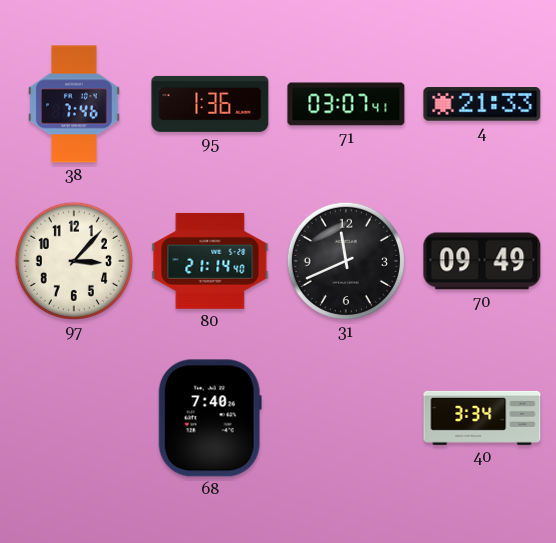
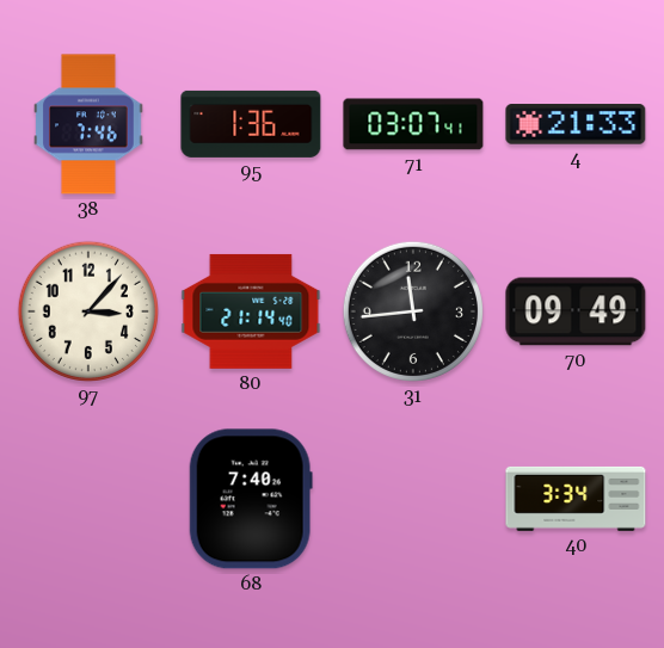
31: 11:41 -> 11:44
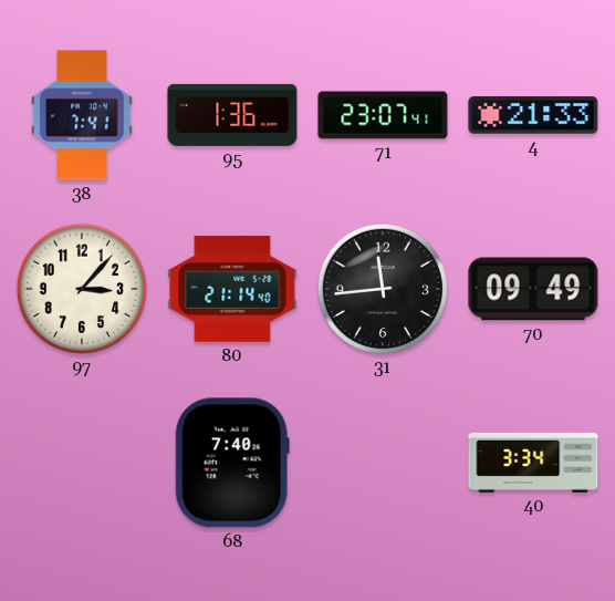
38: 7:46 -> 7:41
71: 03:07 -> 23:07
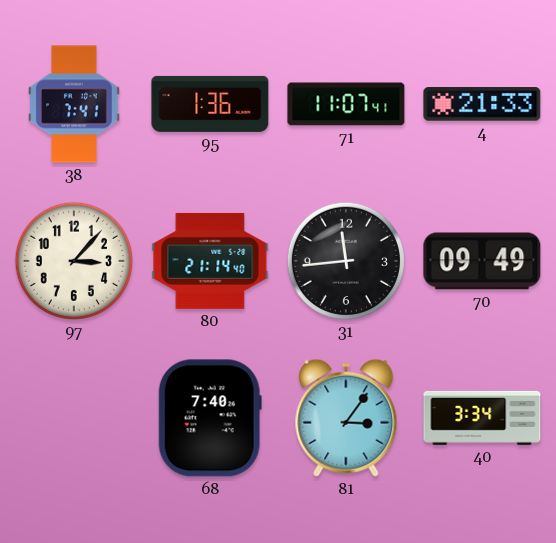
71: 23:07 -> 11:07
81: none -> 3:06
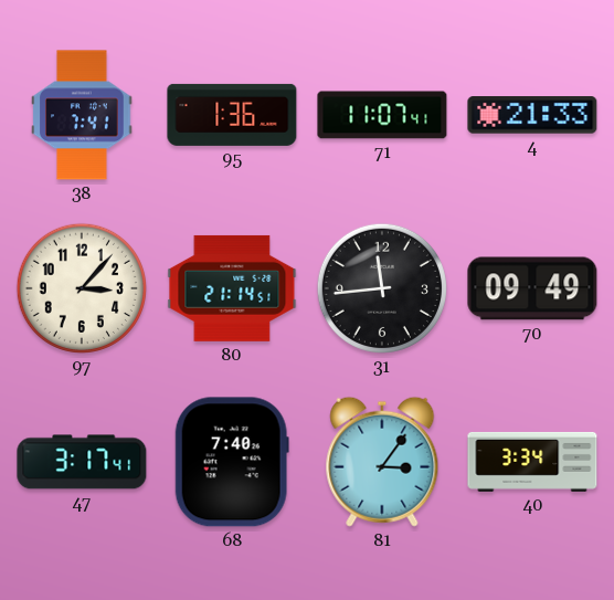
80: 21:14:40 -> 21:14:51
47: none -> 3:17
